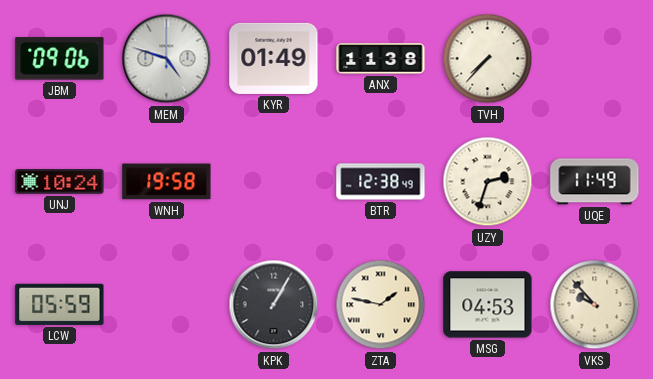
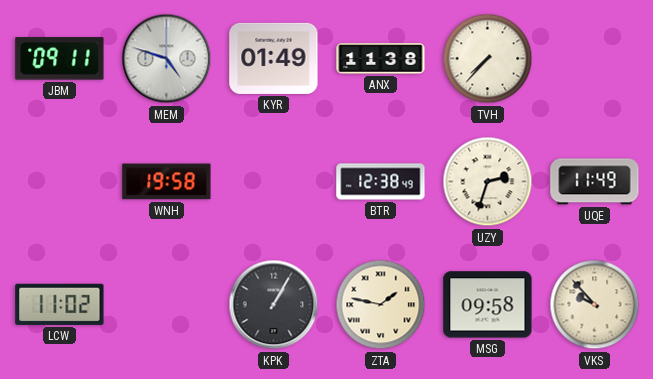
JBM: 09:06 -> 09:11
UNJ: 10:24 -> none
LCW: 05:59 -> 11:02
MSG: 04:53 -> 09:58
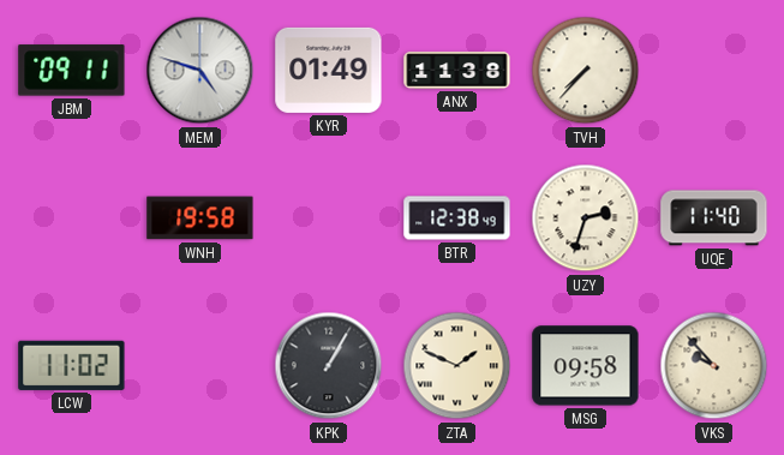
UQE: 11:49 -> 11:40
ZTA: 1:47 -> 1:49
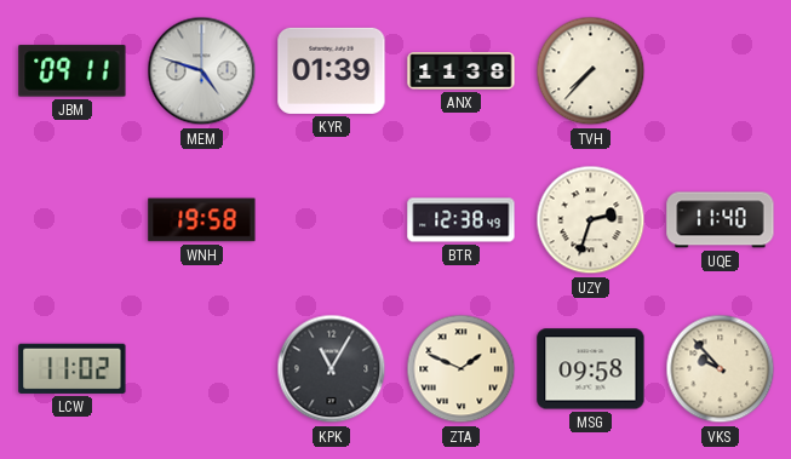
KYR: 01:49 -> 01:39
KPK: 1:05 -> 11:05
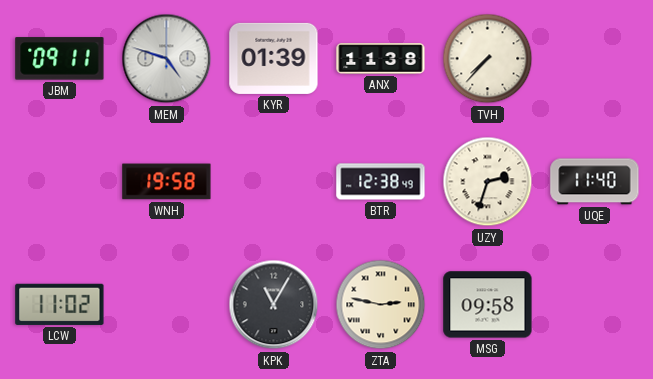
ZTA: 1:49 -> 2:47
VKS: 9:53 -> none
